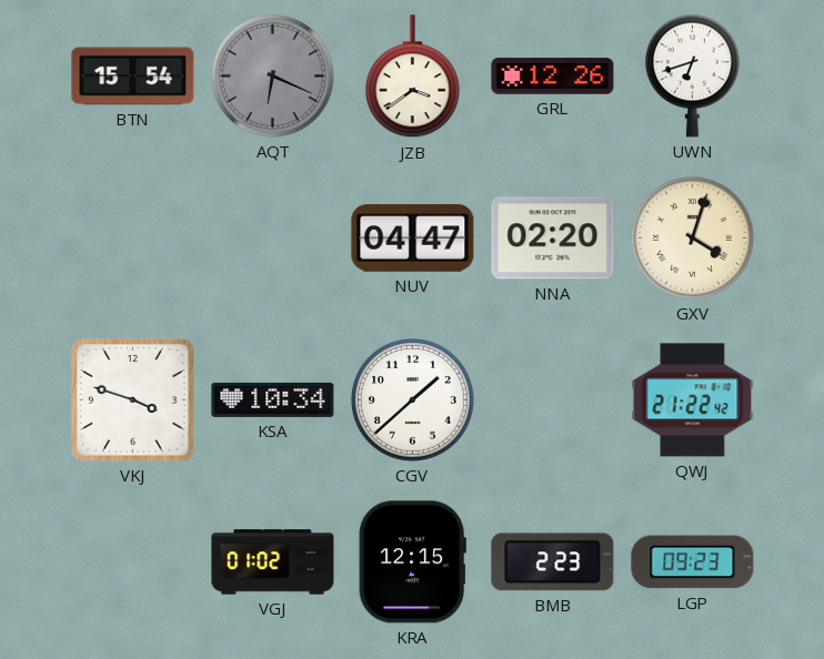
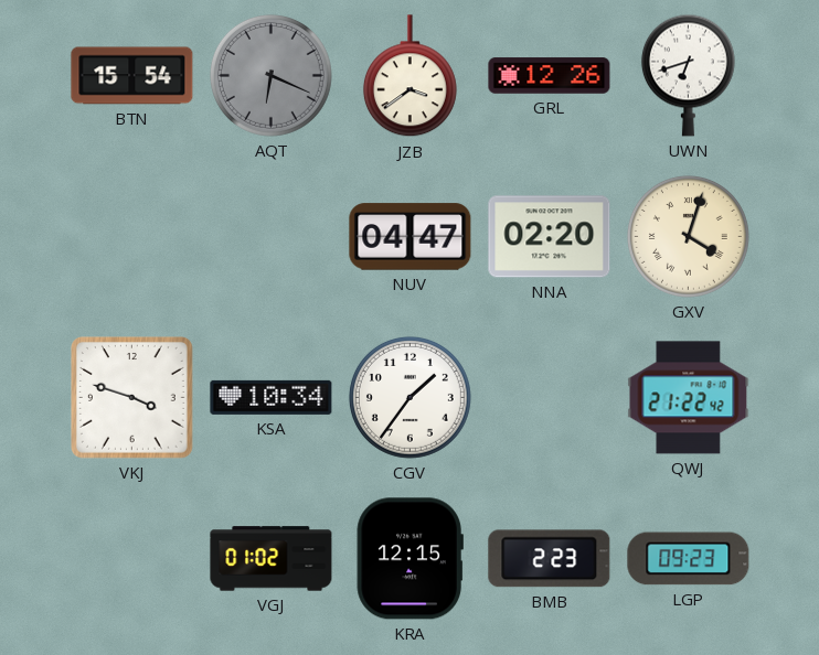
CGV: 1:38 -> 1:36
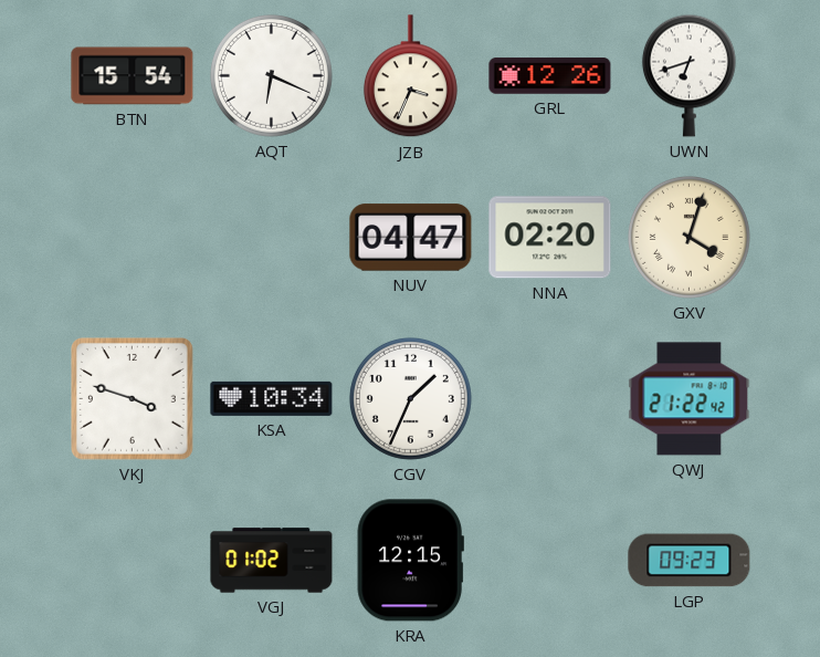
AQT dial: grey -> white
JZB: 3:39 -> 3:34
CGV: 1:36 -> 1:34
BMB: 2:23 -> none
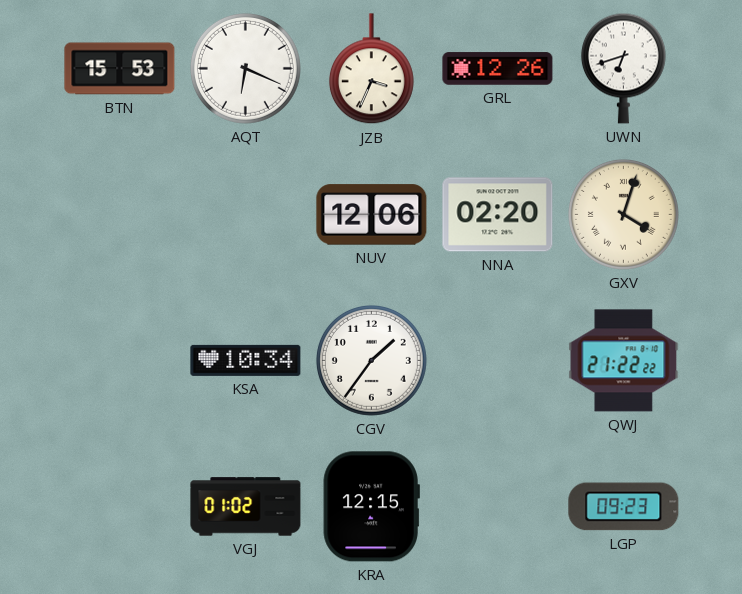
BTN: 15:54 -> 15:53
NUV: 04:47 -> 12:06
VKJ: 3:48 -> none
CGV: 1:34 -> 1:36
QWJ: 21:22:42 -> 21:22:22
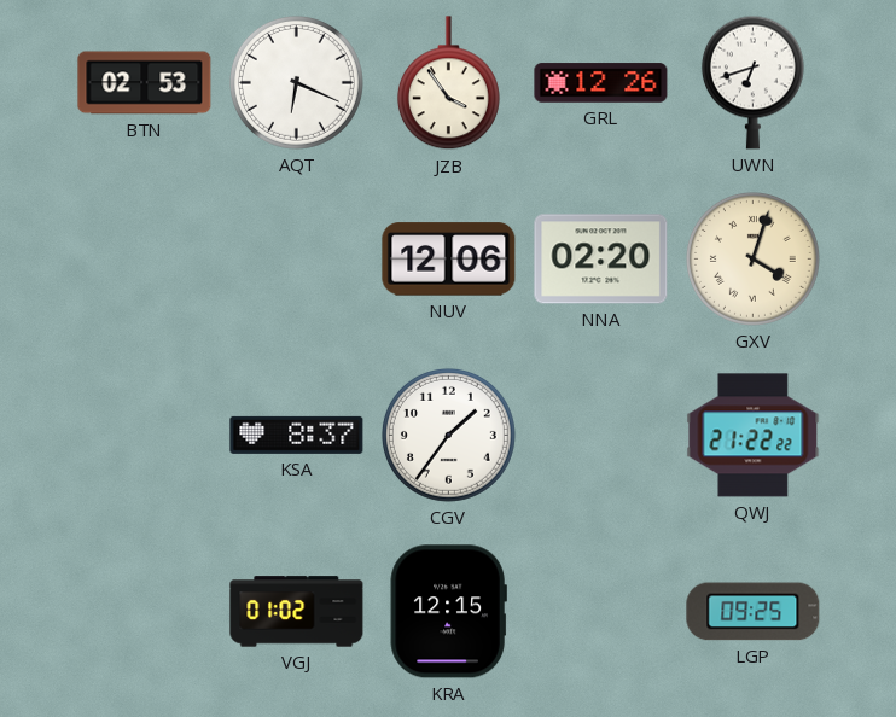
BTN: 15:53 -> 02:53
JZB: 3:34 -> 3:54
KSA: 10:34 -> 8:37
LGP: 09:23 -> 09:25
